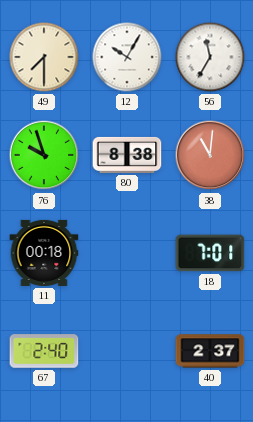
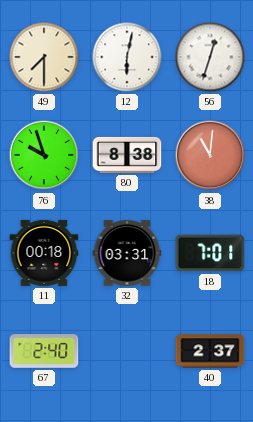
12: 10:05 -> 6:02
56: 11:35 -> 12:33
32: none -> 03:31
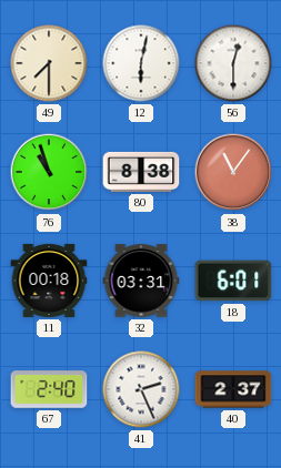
56: 12:33 -> 12:30
76: 9:57 -> 10:57
38: 11:01 -> 11:06
18: 7:01 -> 6:01
41: none -> 2:26
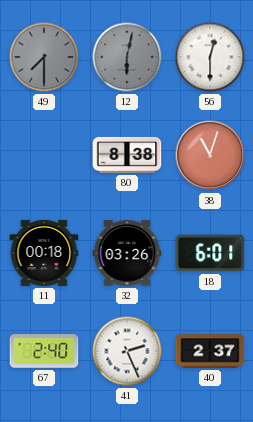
49 dial: cream -> grey
12 dial: white -> grey
76: 10:57 -> none
38: 11:06 -> 11:03
32: 03:31 -> 03:26
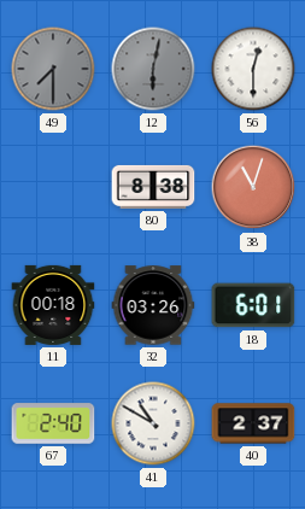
41: 2:26 -> 10:50
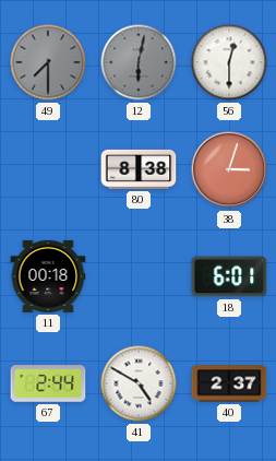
38: 11:03 -> 3:03
32: 03:26 -> none
67: 2:40 -> 2:44
41: 10:50 -> 4:50
